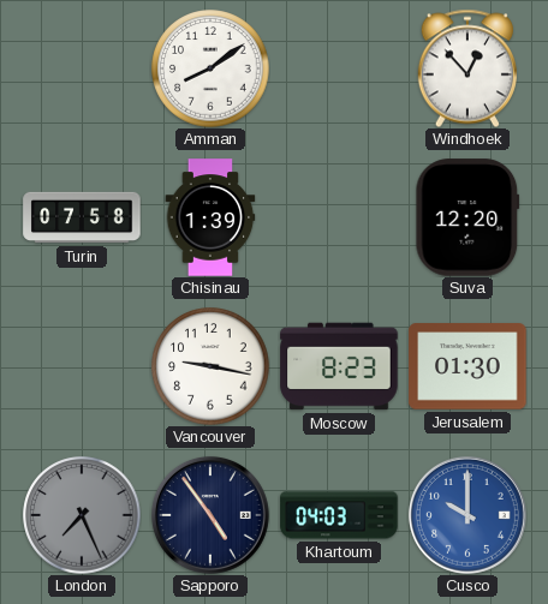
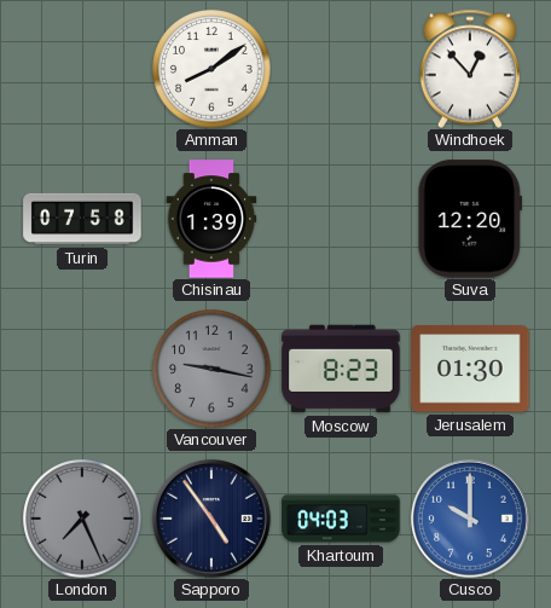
Vancouver dial: white -> grey
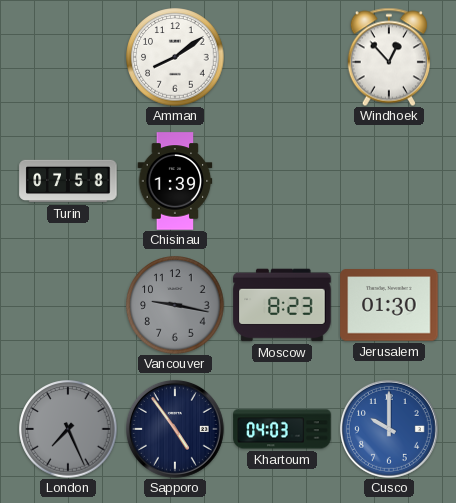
Suva: 12:20 -> none
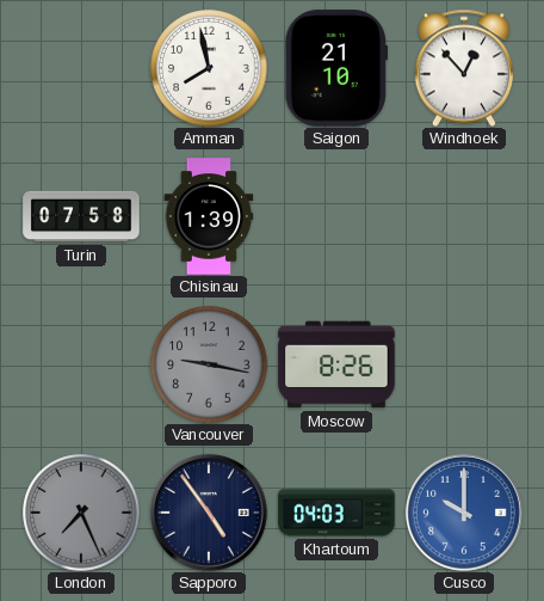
Amman: 8:09 -> 7:58
Saigon: none -> 21:10
Moscow: 8:23 -> 8:26
Jerusalem: 01:30 -> none
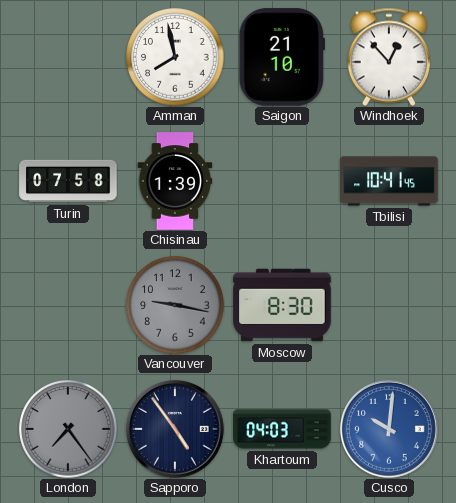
Tbilisi: none -> 10:41
Moscow: 8:26 -> 8:30
London: 7:26 -> 7:24
Cusco: 10:00 -> 10:01
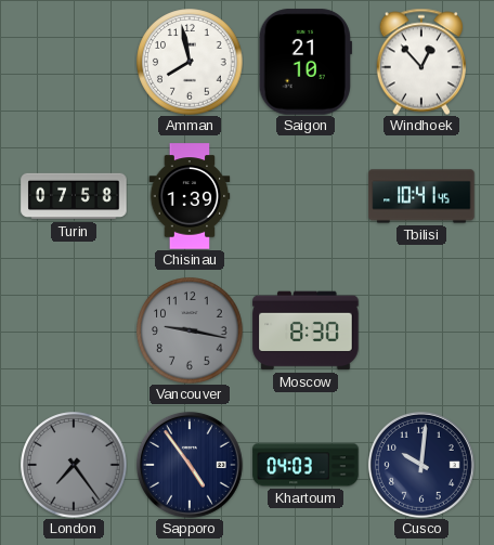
Cusco dial: blue -> navy
